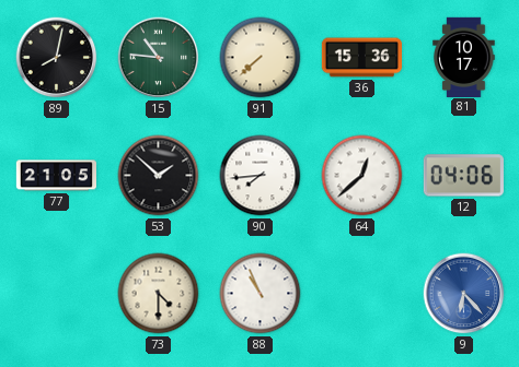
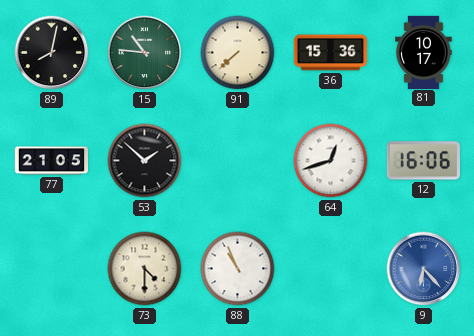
90: 7:44 -> none
64: 12:38 -> 12:42
12: 04:06 -> 16:06
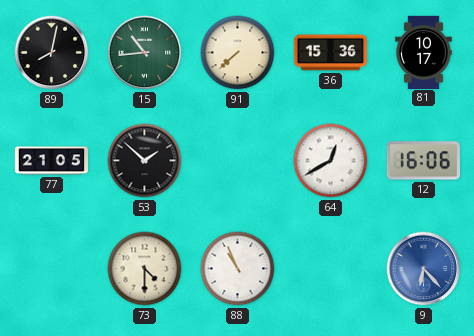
15: 10:46 -> 10:44
64: 12:42 -> 12:40
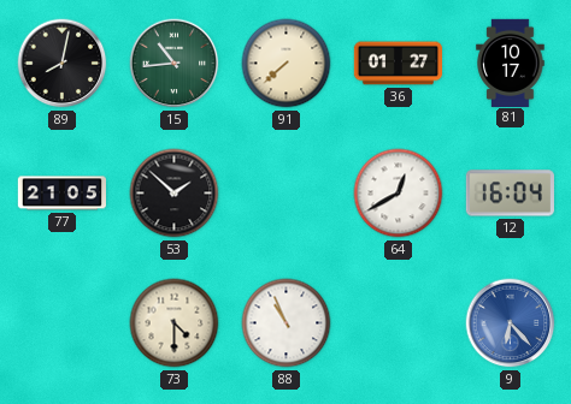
36: 15:36 -> 01:27
12: 16:06 -> 16:04
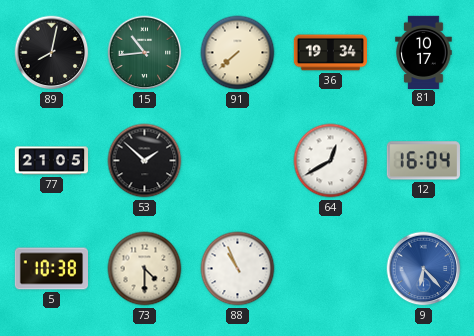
36: 01:27 -> 19:34
5: none -> 10:38
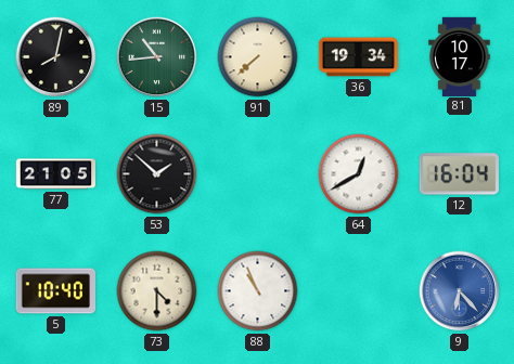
5: 10:38 -> 10:40
